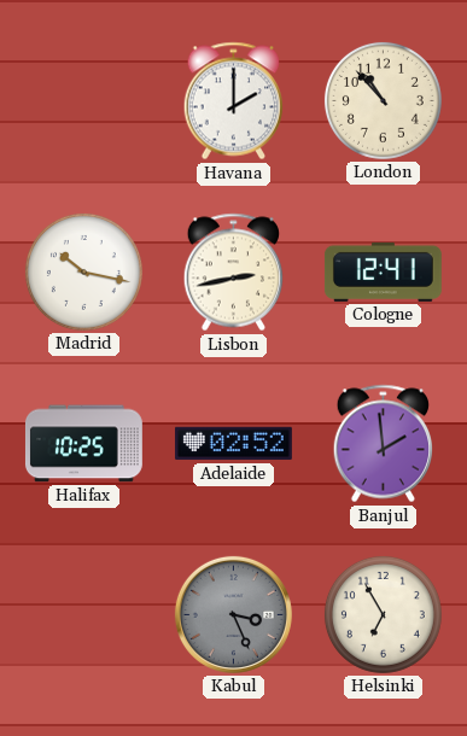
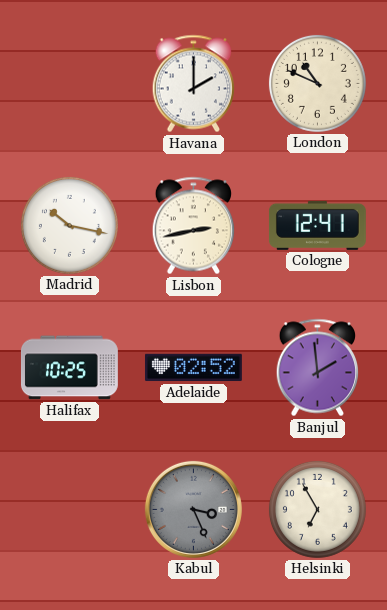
London: 10:53 -> 10:49
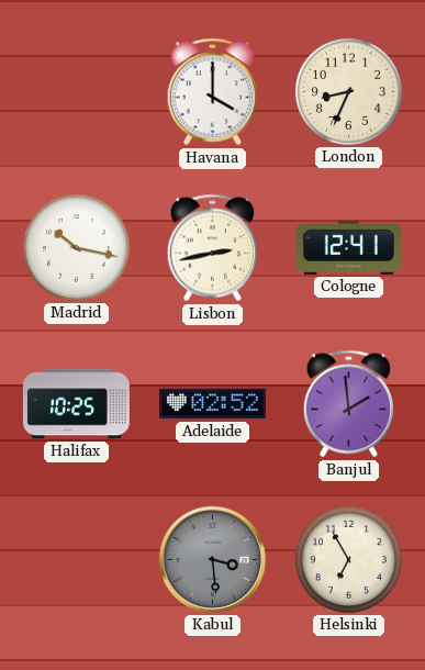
Havana: 2:00 -> 4:00
London: 10:49 -> 8:34
Kabul: 3:26 -> 3:29
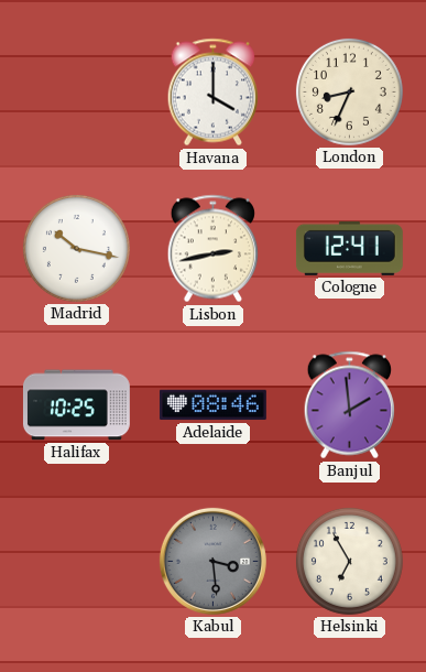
Adelaide: 02:52 -> 08:46
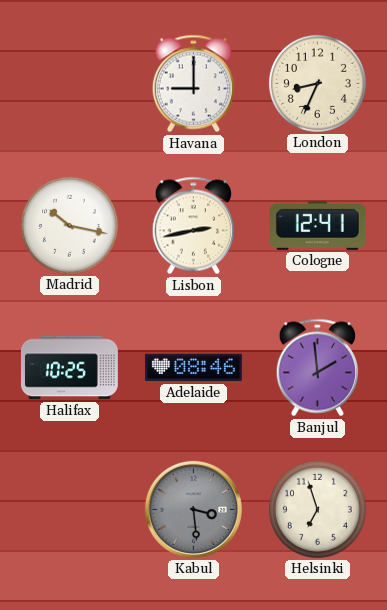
Havana: 4:00 -> 9:00
Helsinki: 6:55 -> 6:57
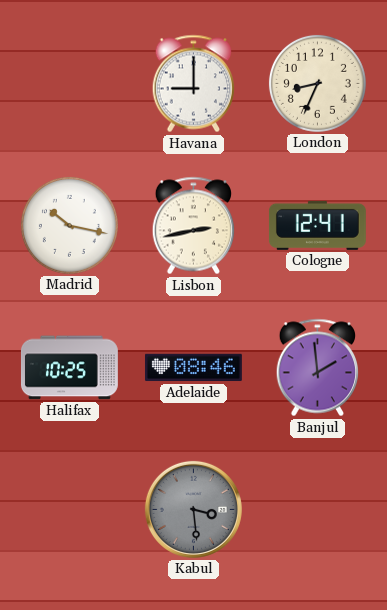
Helsinki: 6:57 -> none
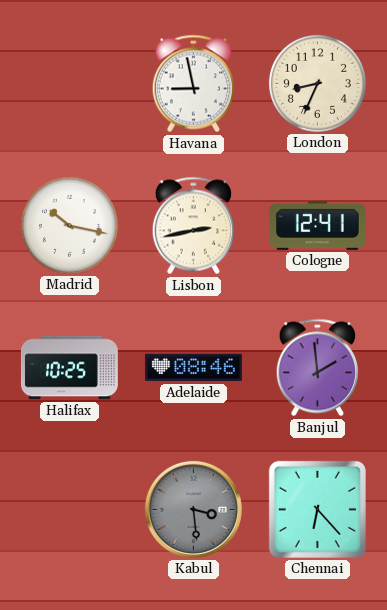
Havana: 9:00 -> 8:58
Chennai: none -> 6:23
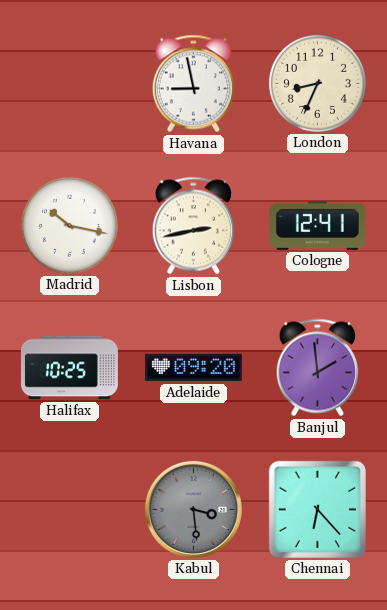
Adelaide: 08:46 -> 09:20
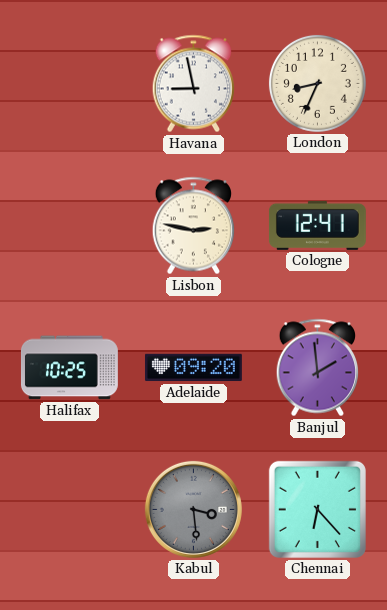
Madrid: 10:17 -> none
Lisbon: 2:43 -> 2:47
